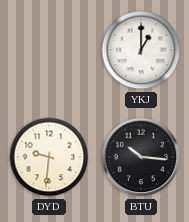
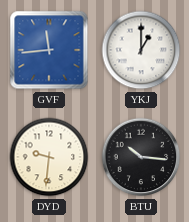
GVF: none -> 11:44
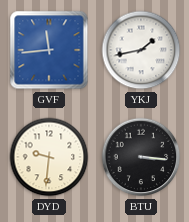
YKJ: 1:00 -> 1:43
BTU: 10:16 -> 3:16
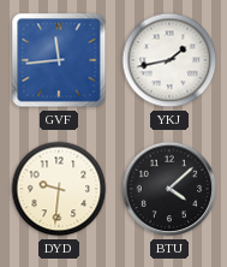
BTU: 3:16 -> 4:08
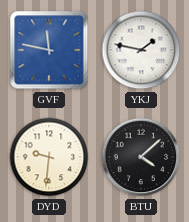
GVF: 11:44 -> 11:47
YKJ: 1:43 -> 1:47
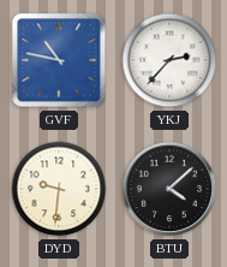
GVF: 11:47 -> 10:47
YKJ: 1:47 -> 2:37
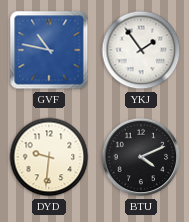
YKJ: 2:37 -> 1:54
BTU: 4:08 -> 4:11
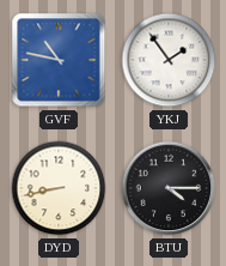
DYD: 9:31 -> 8:43
BTU: 4:11 -> 4:15
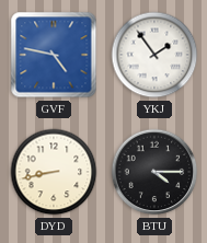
GVF: 10:47 -> 4:47
